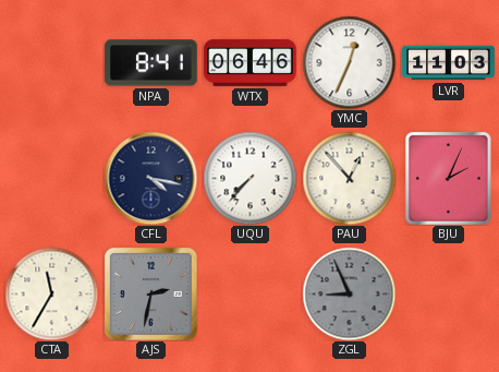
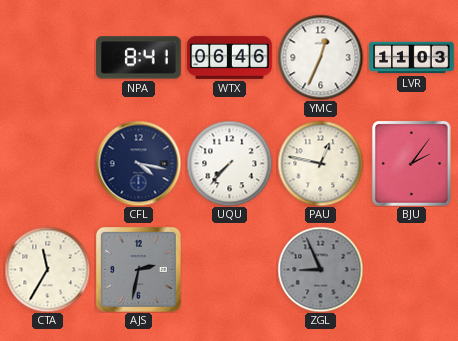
PAU: 12:53 -> 12:47
BJU: 2:04 -> 2:06
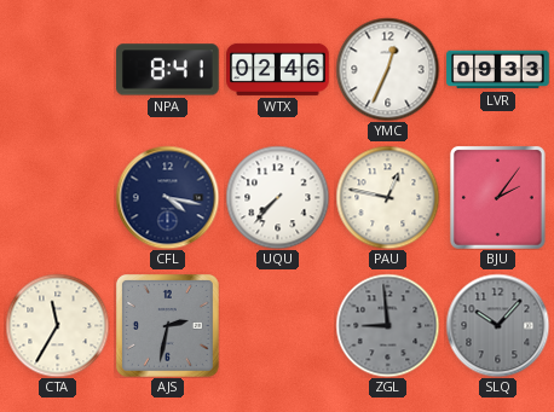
WTX: 06:46 -> 02:46
LVR: 11:03 -> 09:33
ZGL: 8:56 -> 8:59
SLQ: none -> 10:07
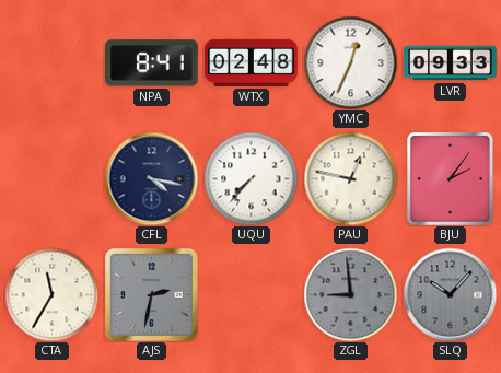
WTX: 02:46 -> 02:48
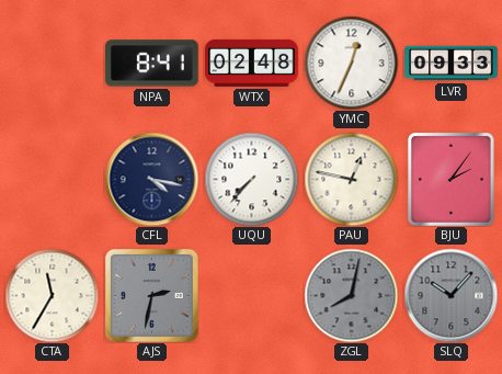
ZGL: 8:59 -> 8:02
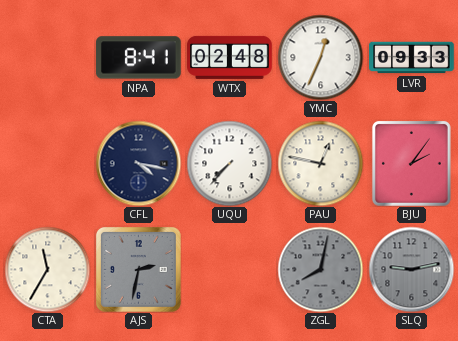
SLQ: 10:07 -> 9:13
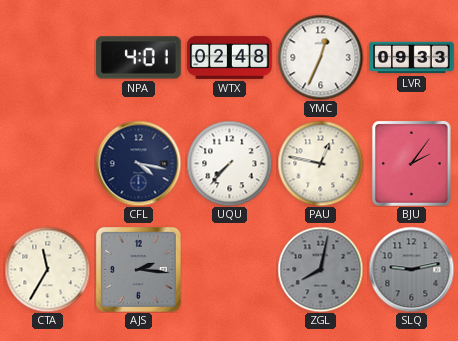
NPA: 8:41 -> 4:01
AJS: 2:32 -> 2:16
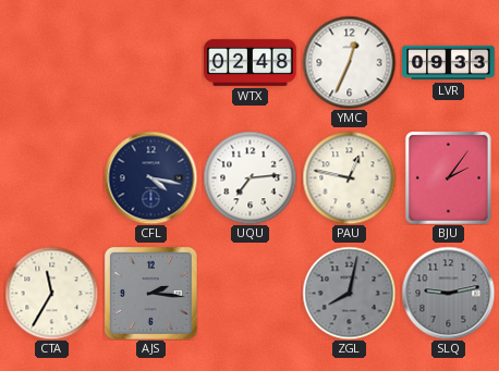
NPA: 4:01 -> none
UQU: 7:37 -> 7:14
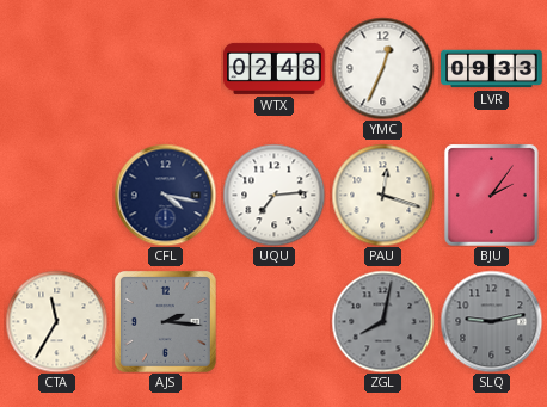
PAU: 12:47 -> 12:18
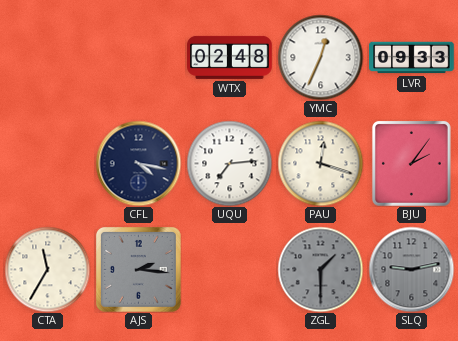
ZGL: 8:02 -> 1:30
